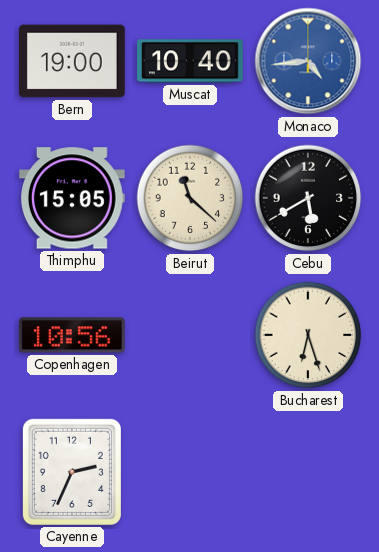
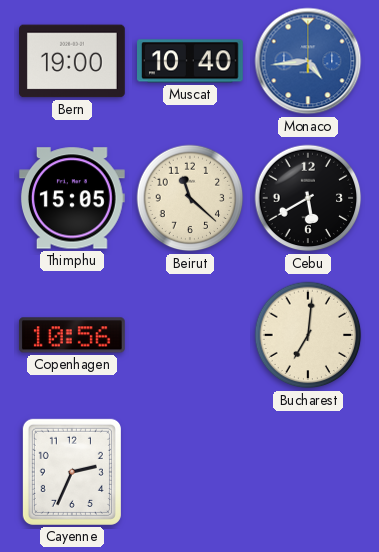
Bucharest: 6:27 -> 7:01
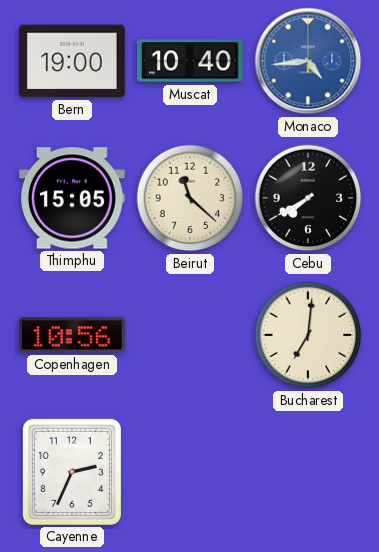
Cebu: 5:40 -> 7:40
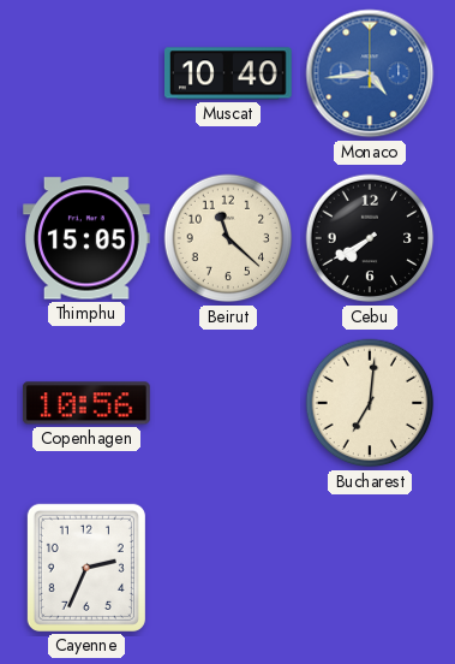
Bern: 19:00 -> none
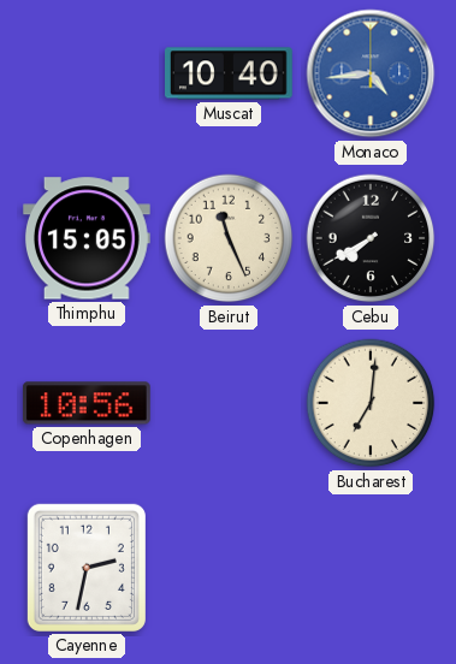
Beirut: 11:22 -> 11:26
Cayenne: 2:34 -> 2:32
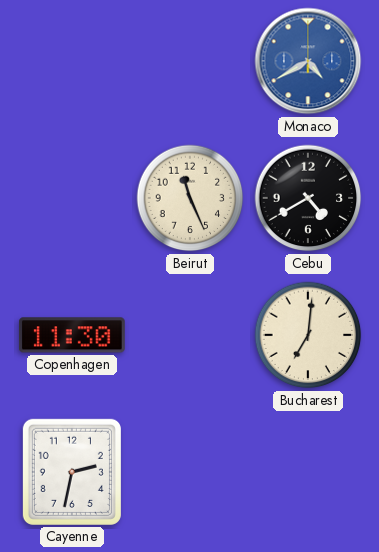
Muscat: 10:40 -> none
Monaco: 4:44 -> 4:40
Thimphu: 15:05 -> none
Cebu: 7:40 -> 4:40
Copenhagen: 10:56 -> 11:30
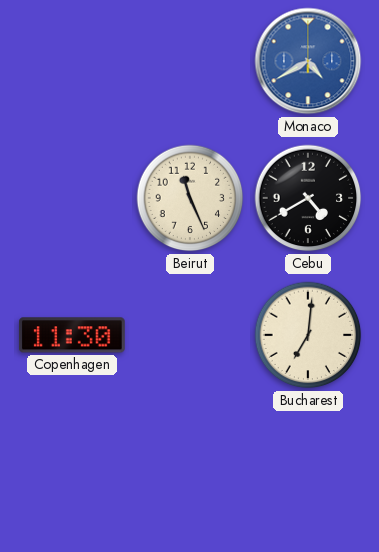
Cayenne: 2:32 -> none
